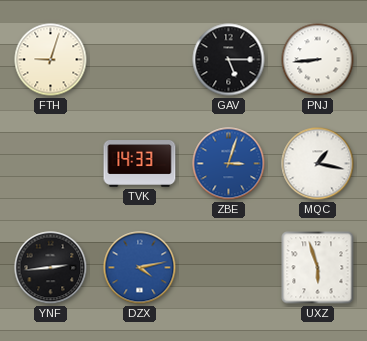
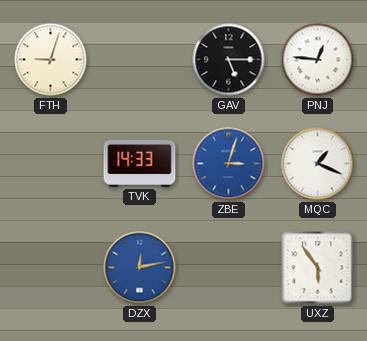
PNJ: 8:44 -> 12:46
MQC: 1:17 -> 1:19
YNF: 2:44 -> none
DZX: 4:13 -> 12:13
UXZ: 5:57 -> 5:54
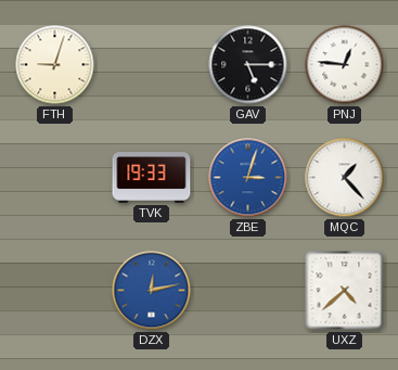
TVK: 14:33 -> 19:33
MQC: 1:19 -> 1:23
UXZ: 5:54 -> 4:38
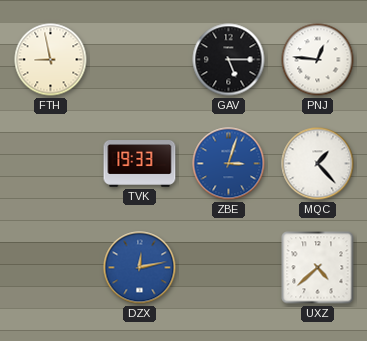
FTH: 9:03 -> 8:58
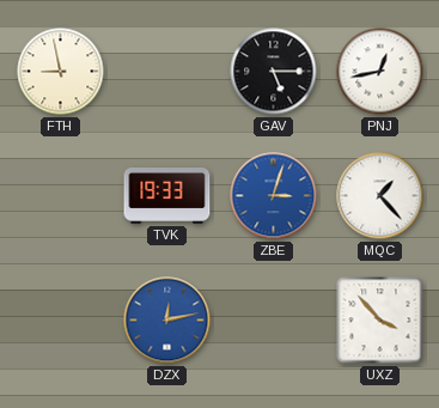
PNJ: 12:46 -> 12:43
UXZ: 4:38 -> 3:53
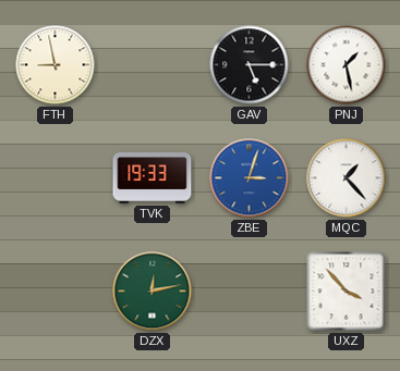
PNJ: 12:43 -> 1:28
DZX dial: blue -> green
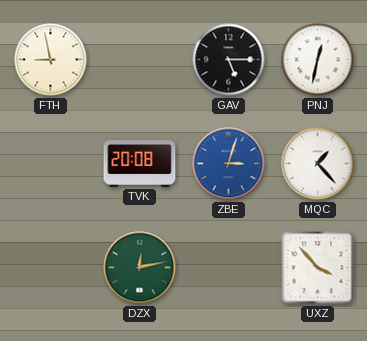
PNJ: 1:28 -> 12:32
TVK: 19:33 -> 20:08
